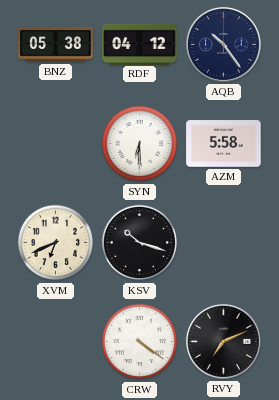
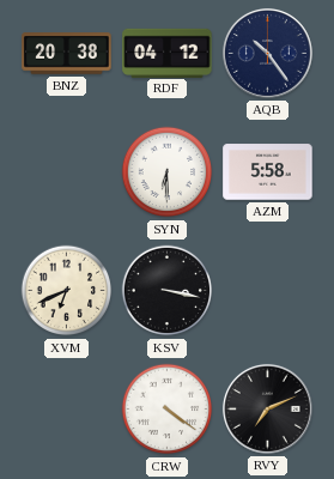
BNZ: 05:38 -> 20:38
KSV: 10:18 -> 3:17
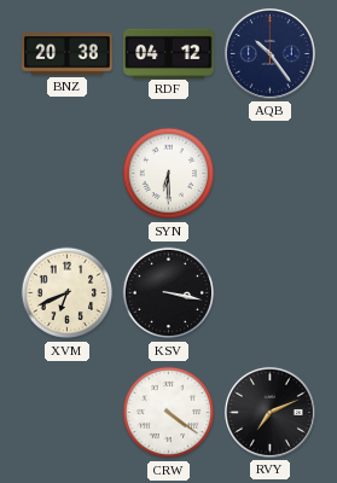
AZM: 5:58 -> none
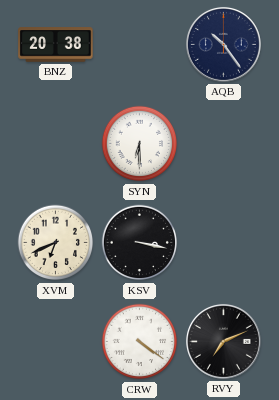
RDF: 04:12 -> none
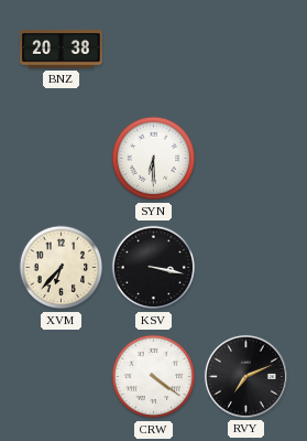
AQB: 10:24 -> none
XVM: 6:41 -> 6:37
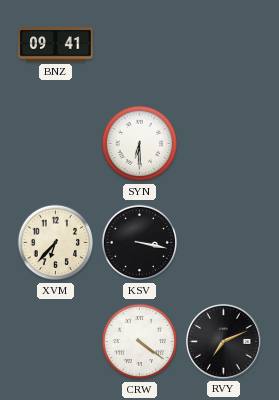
BNZ: 20:38 -> 09:41
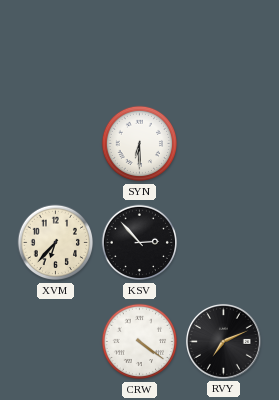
BNZ: 09:41 -> none
KSV: 3:17 -> 2:53
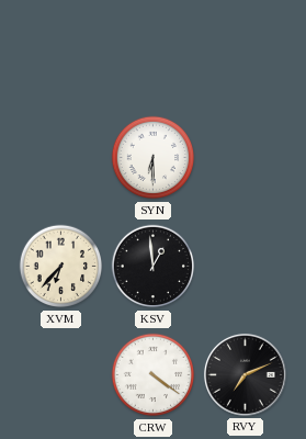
KSV: 2:53 -> 12:59
